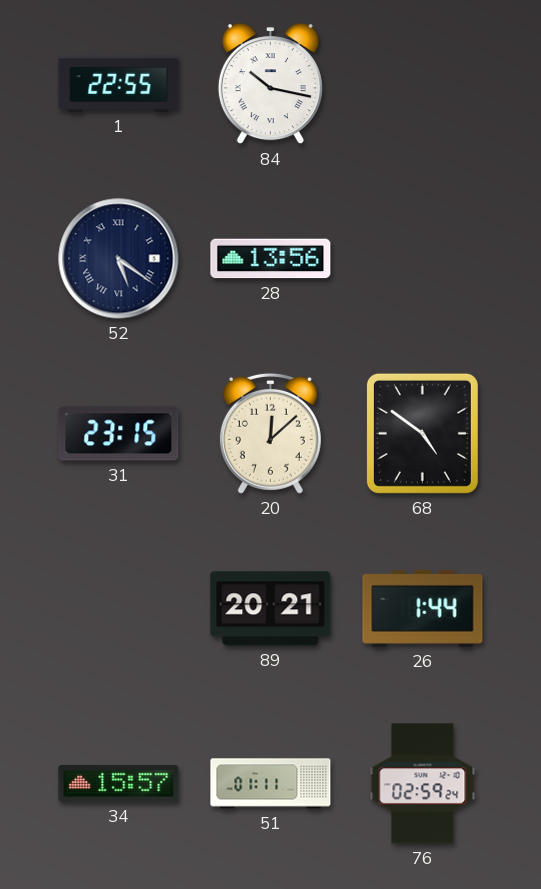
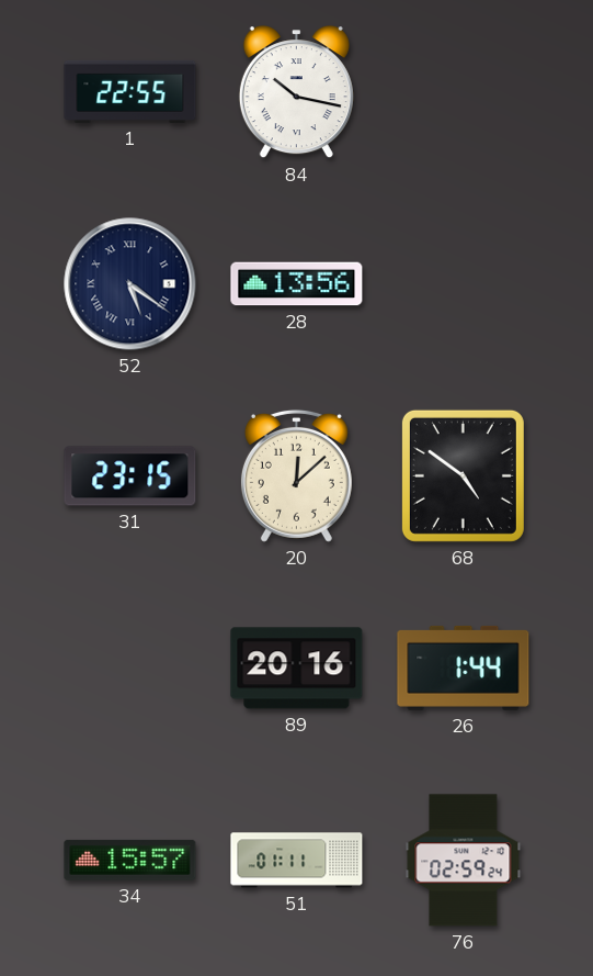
89: 20:21 -> 20:16
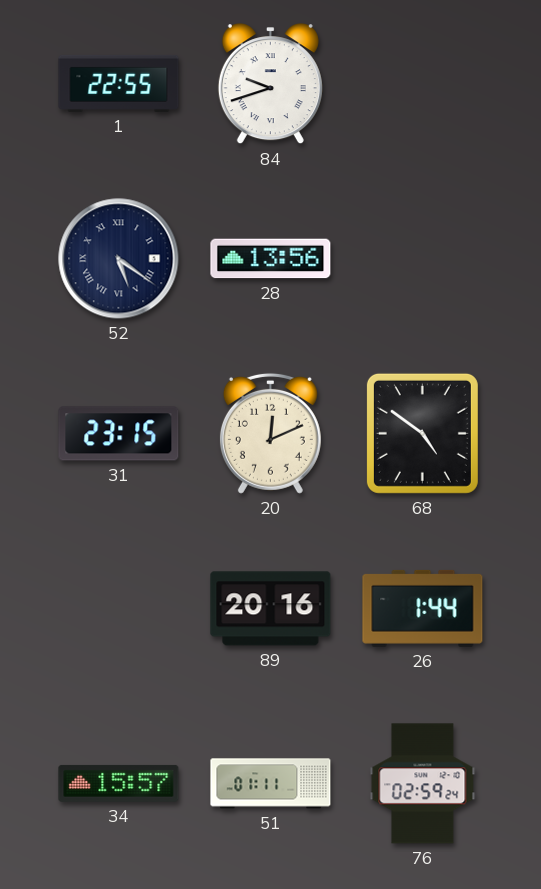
84: 10:17 -> 9:42
20: 12:08 -> 12:11
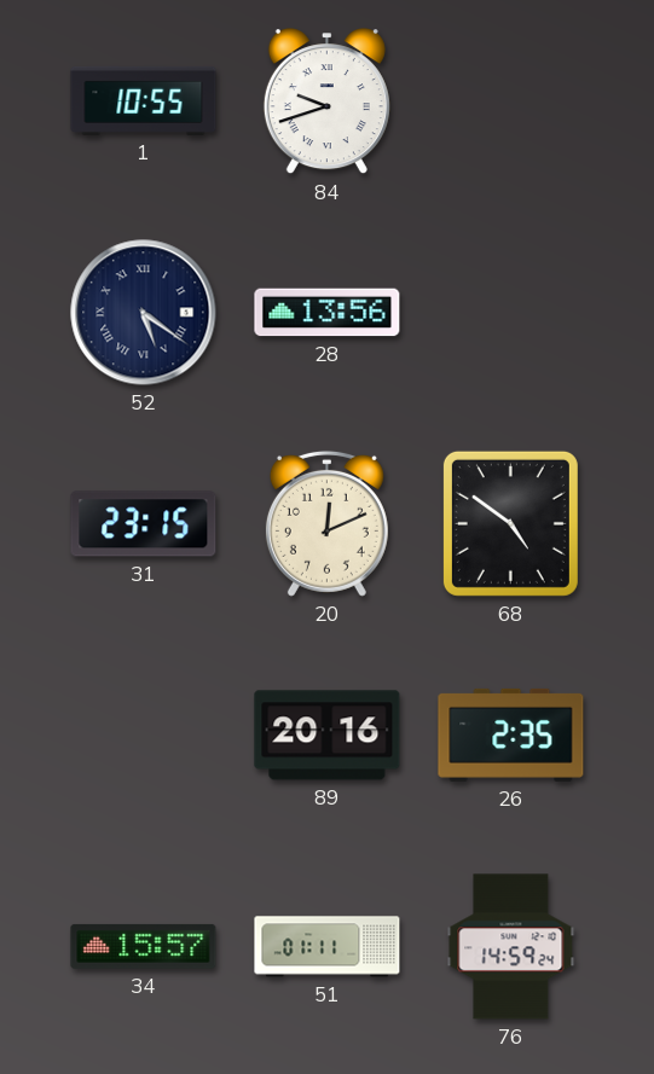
1: 22:55 -> 10:55
26: 1:44 -> 2:35
76: 02:59 -> 14:59
